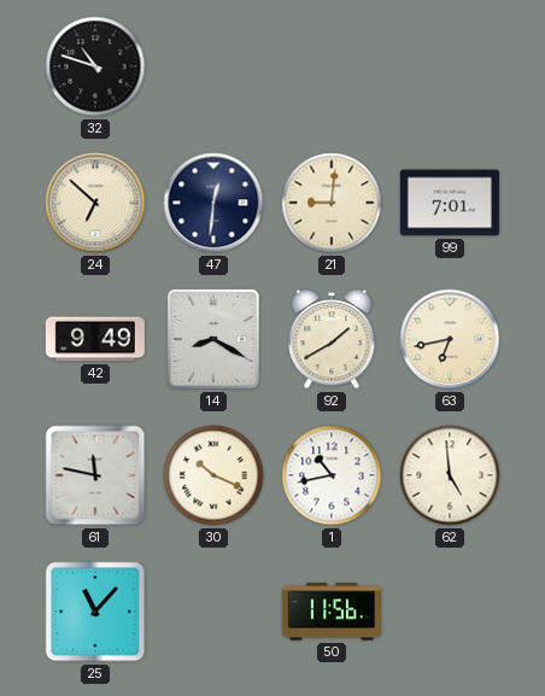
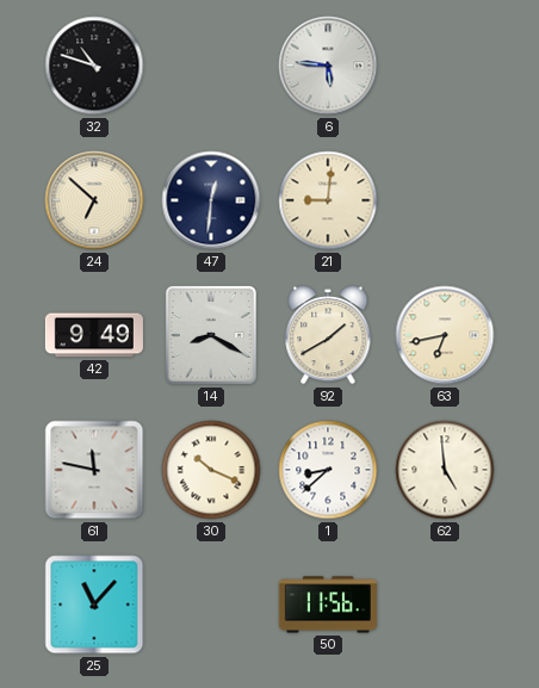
6: none -> 5:46
99: 7:01 -> none
1: 10:43 -> 8:38
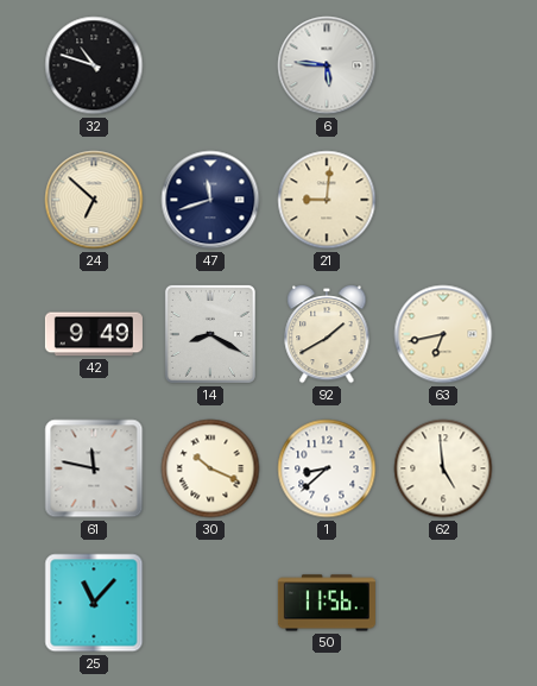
47: 12:31 -> 11:42
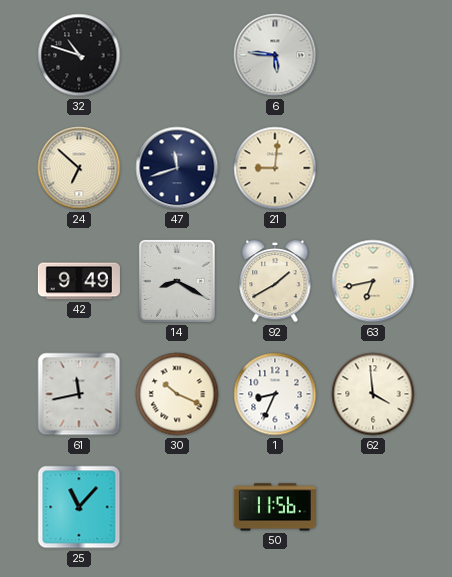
61: 11:47 -> 11:43
1: 8:38 -> 8:34
62: 4:59 -> 3:59
